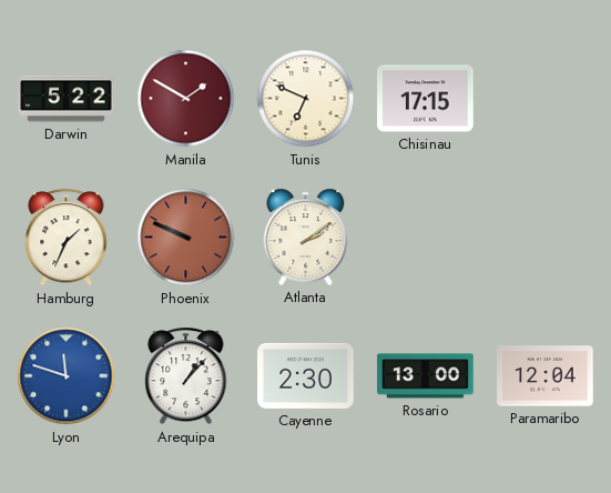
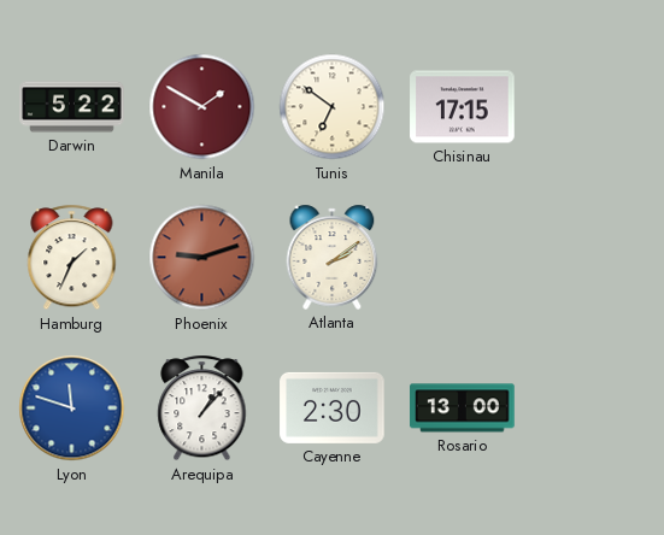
Tunis: 6:49 -> 6:51
Phoenix: 9:49 -> 9:12
Paramaribo: 12:04 -> none
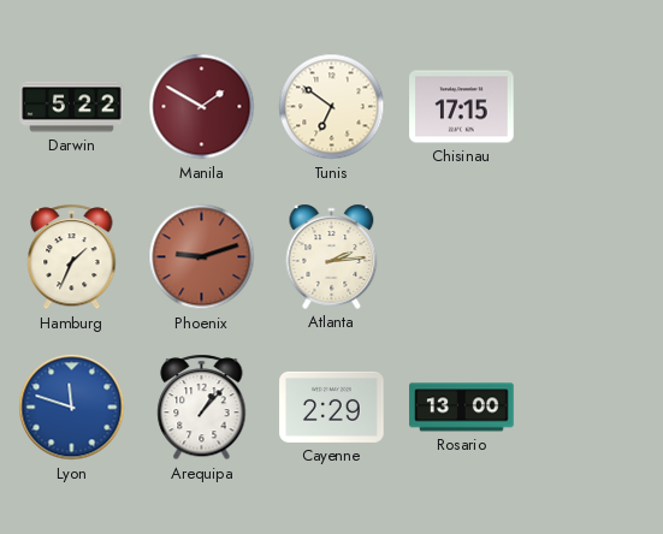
Atlanta: 2:09 -> 2:14
Cayenne: 2:30 -> 2:29
